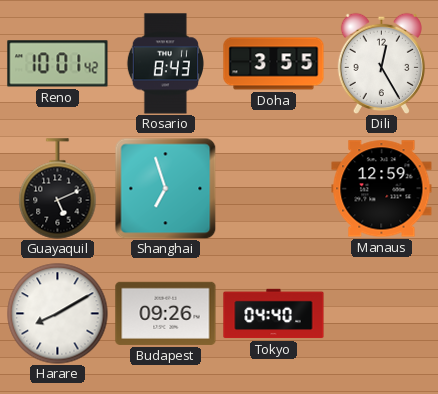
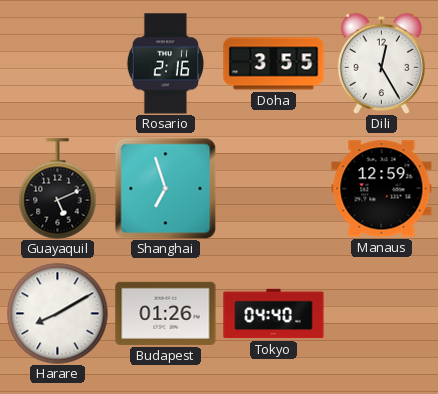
Reno: 10:01 -> none
Rosario: 8:43 -> 2:16
Budapest: 09:26 -> 01:26
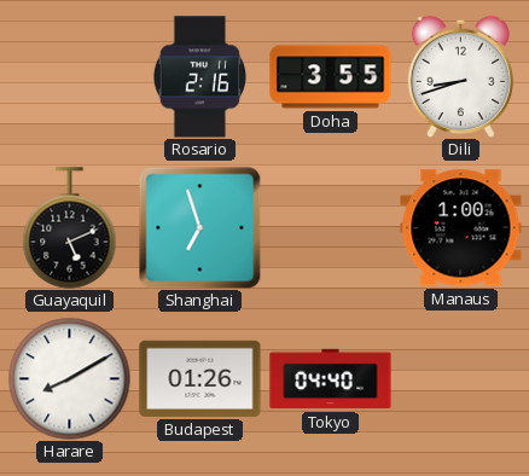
Dili: 12:25 -> 8:42
Manaus: 12:59 -> 1:00
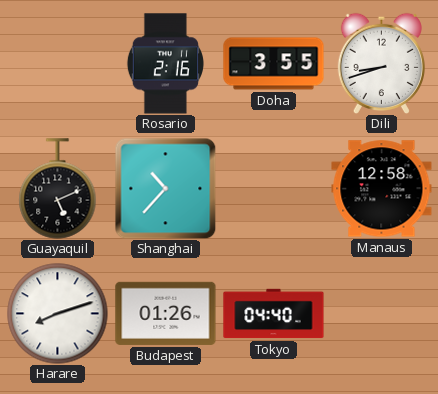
Shanghai: 6:57 -> 10:37
Manaus: 1:00 -> 12:58
Harare: 8:10 -> 8:12
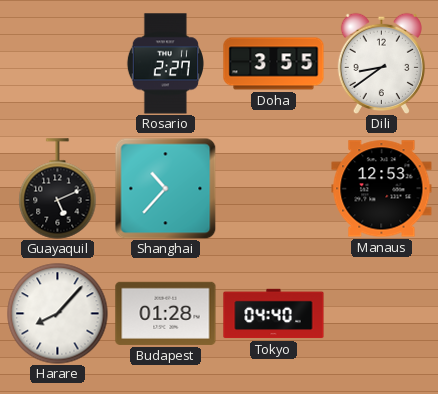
Rosario: 2:16 -> 2:27
Dili: 8:42 -> 8:39
Manaus: 12:58 -> 12:53
Harare: 8:12 -> 8:07
Budapest: 01:26 -> 01:28
